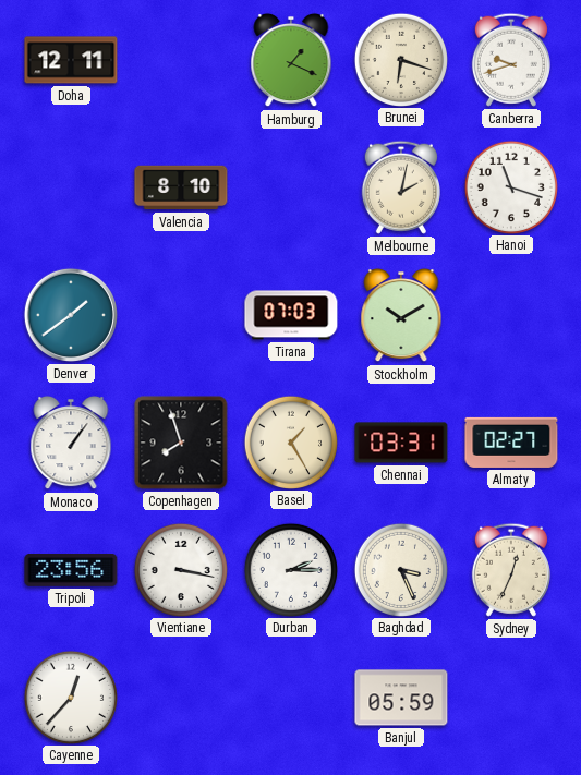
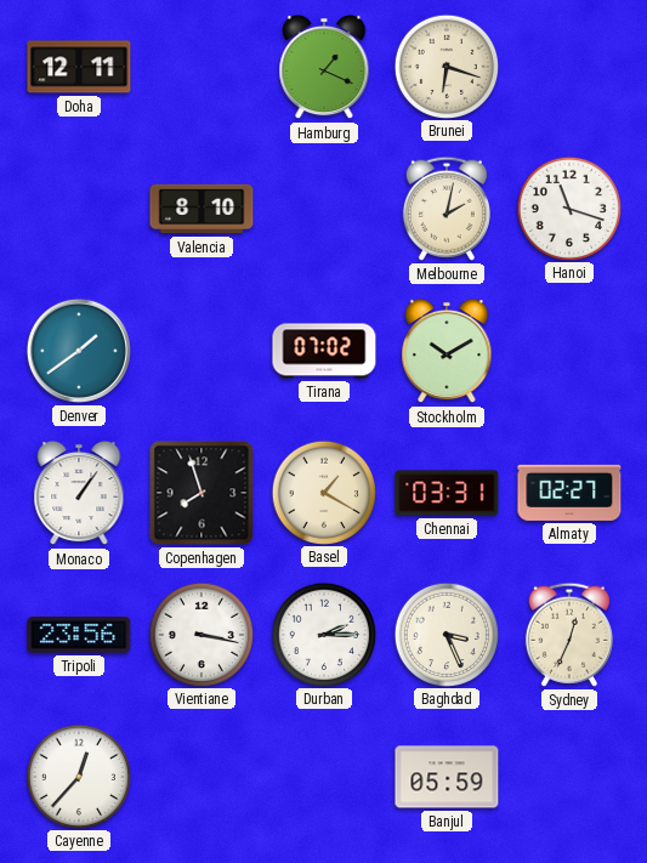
Canberra: 9:42 -> none
Tirana: 07:03 -> 07:02
Basel: 1:25 -> 1:20
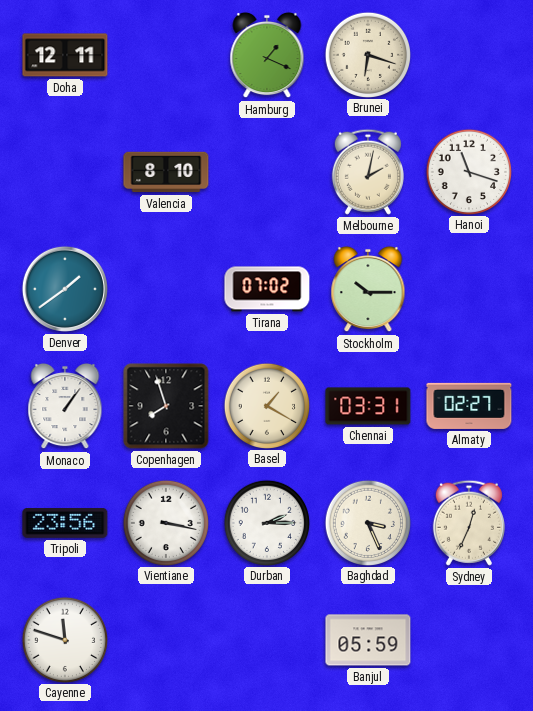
Stockholm: 10:10 -> 10:15
Cayenne: 12:37 -> 11:48
